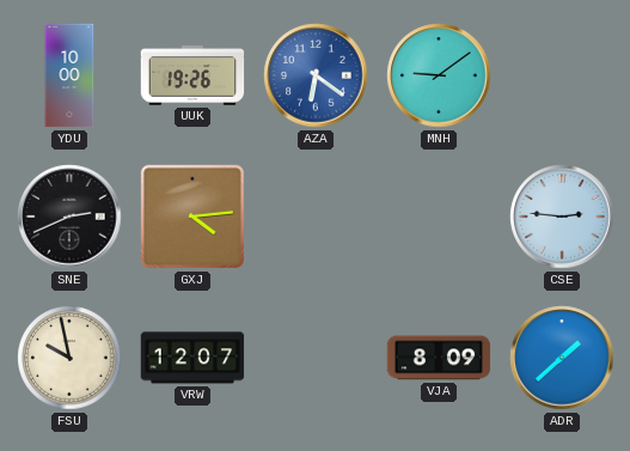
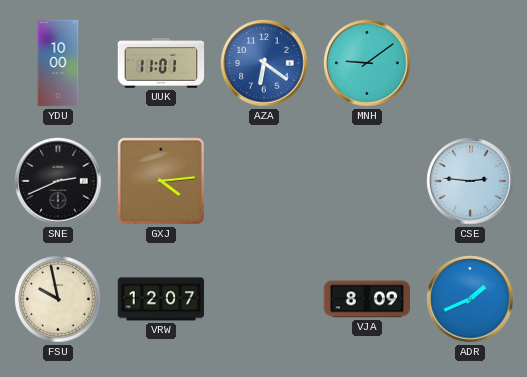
UUK: 19:26 -> 11:01
ADR: 1:38 -> 1:41
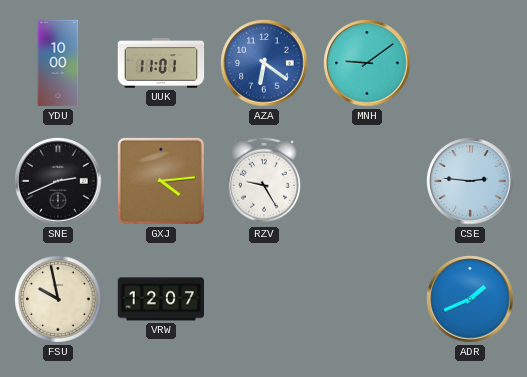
RZV: none -> 9:25
VJA: 8:09 -> none
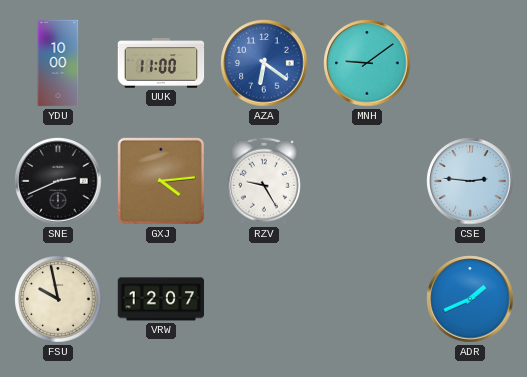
UUK: 11:01 -> 11:00
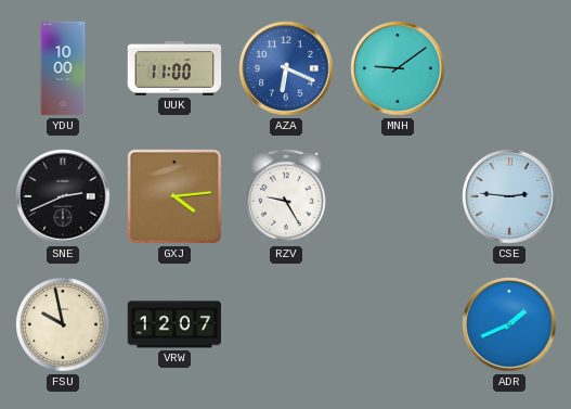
AZA: 6:21 -> 6:19
